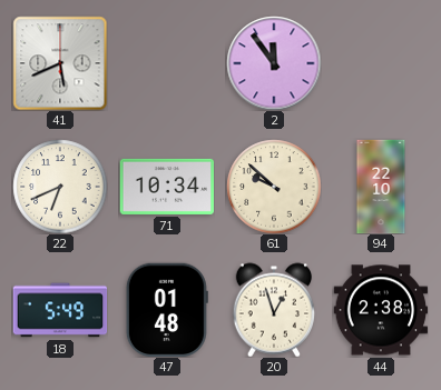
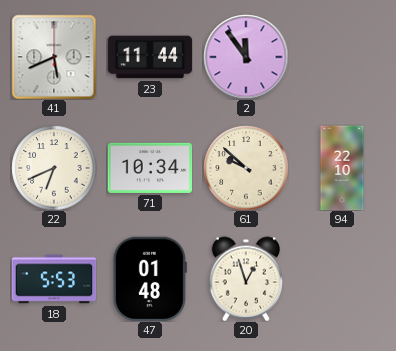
23: none -> 11:44
18: 5:49 -> 5:53
44: 2:38 -> none
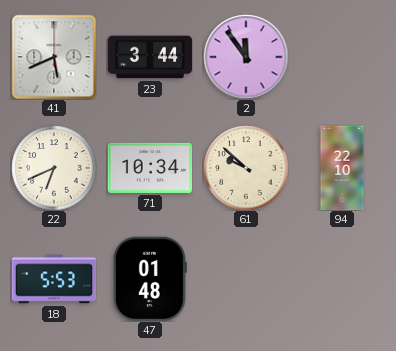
23: 11:44 -> 3:44
20: 12:57 -> none
